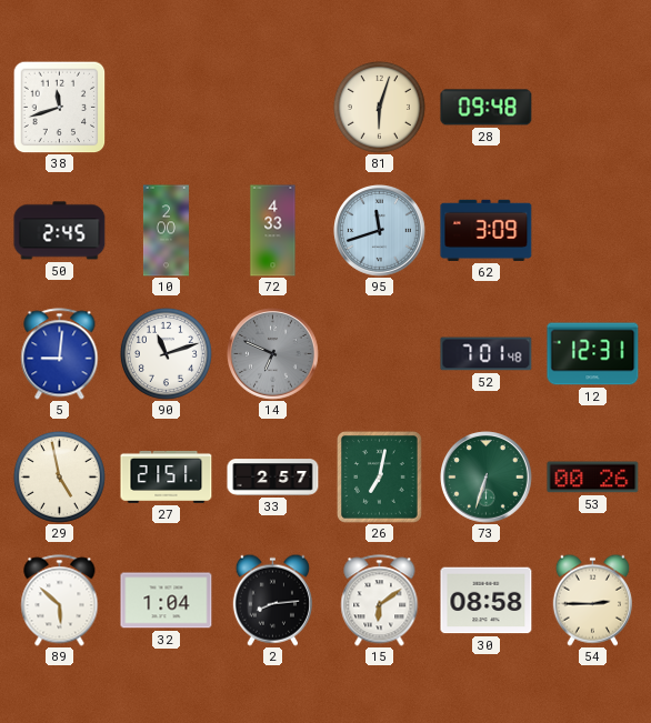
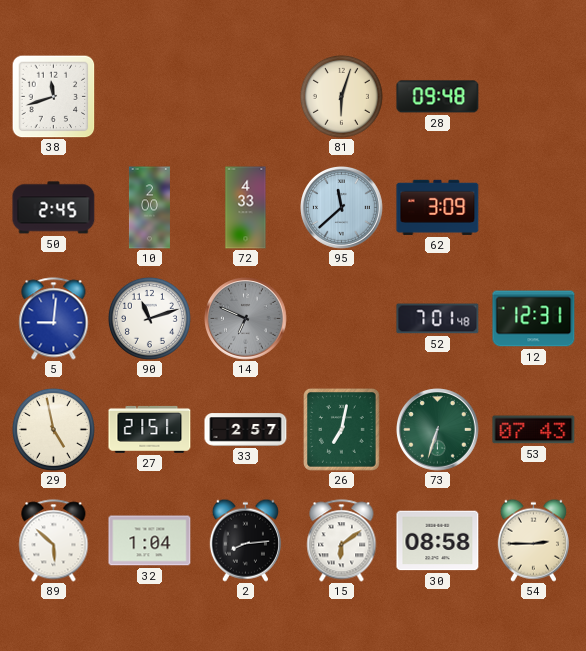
95: 11:42 -> 11:38
53: 00:26 -> 07:43
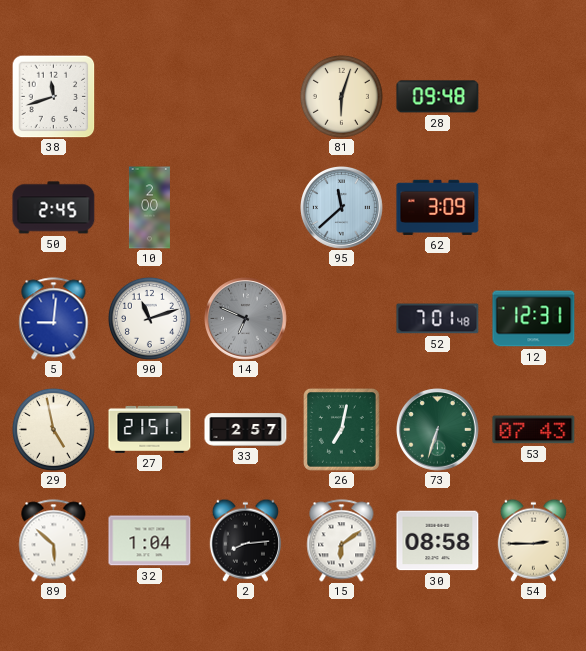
72: 4:33 -> none
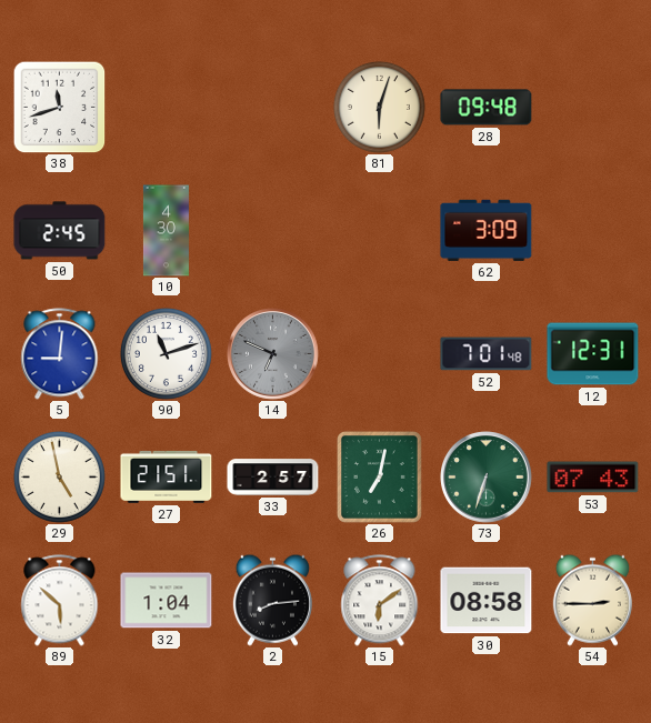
10: 2:00 -> 4:30
95: 11:38 -> none
